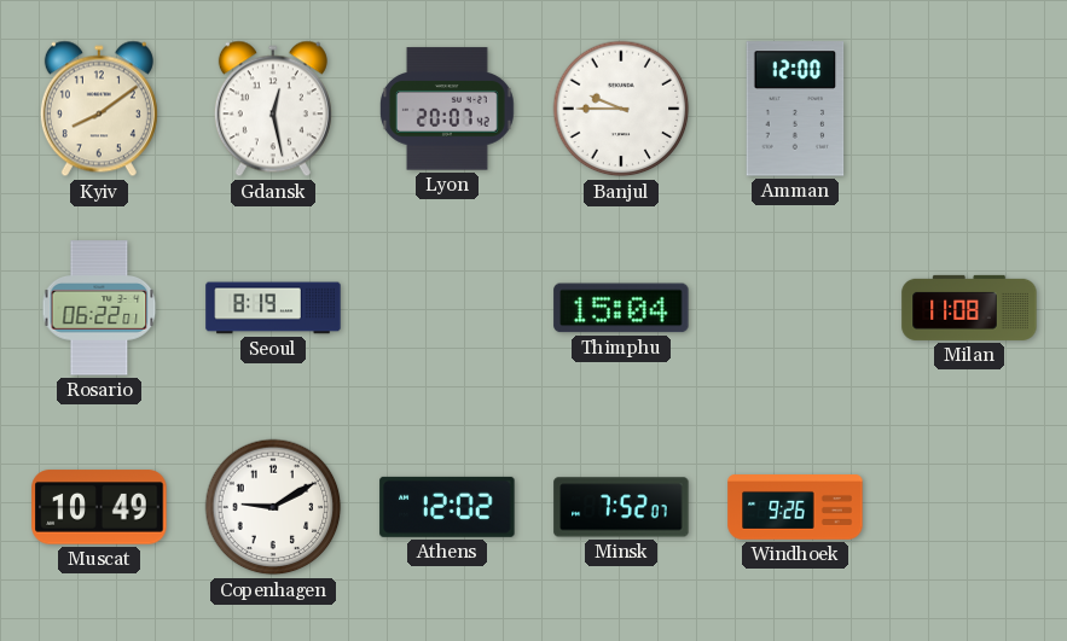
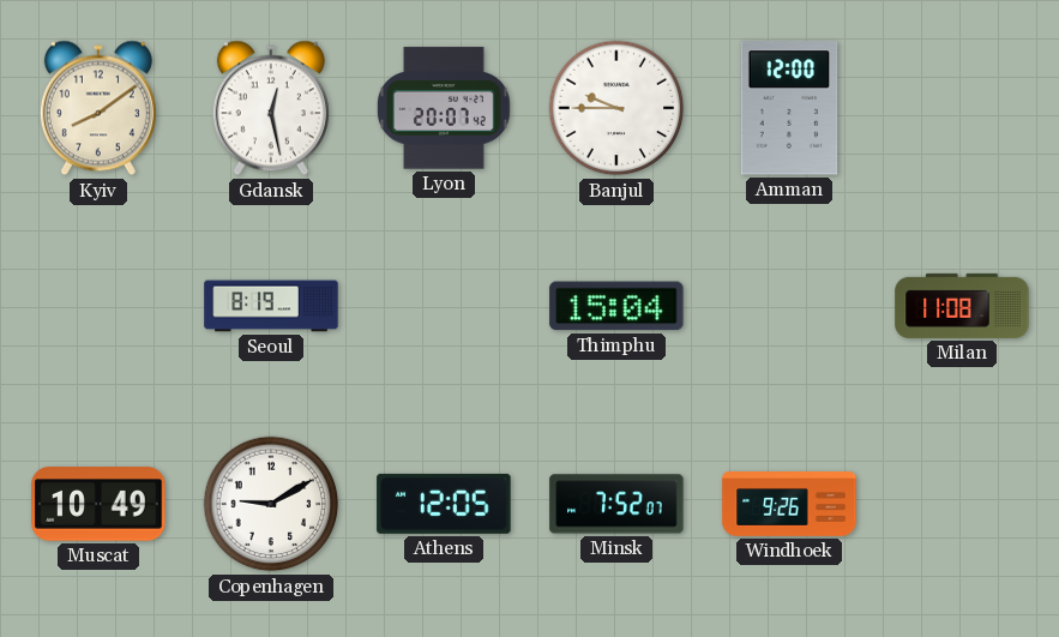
Rosario: 06:22 -> none
Athens: 12:02 -> 12:05
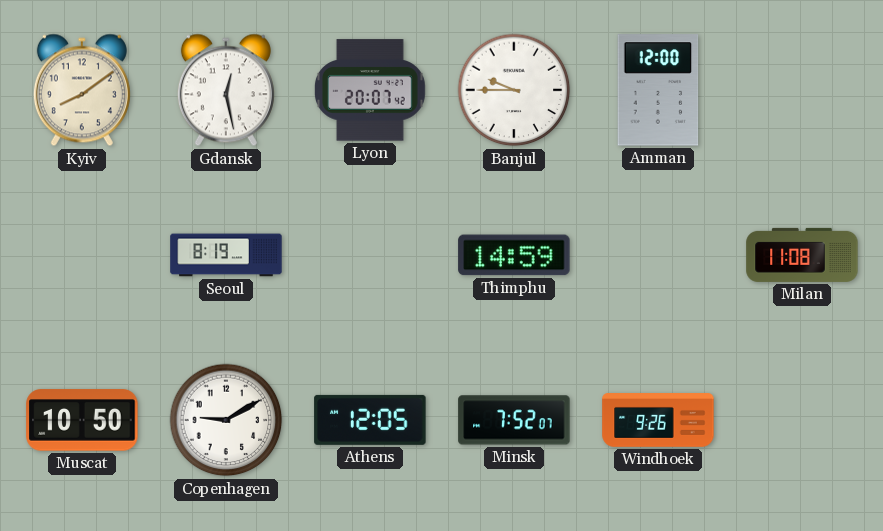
Thimphu: 15:04 -> 14:59
Muscat: 10:49 -> 10:50
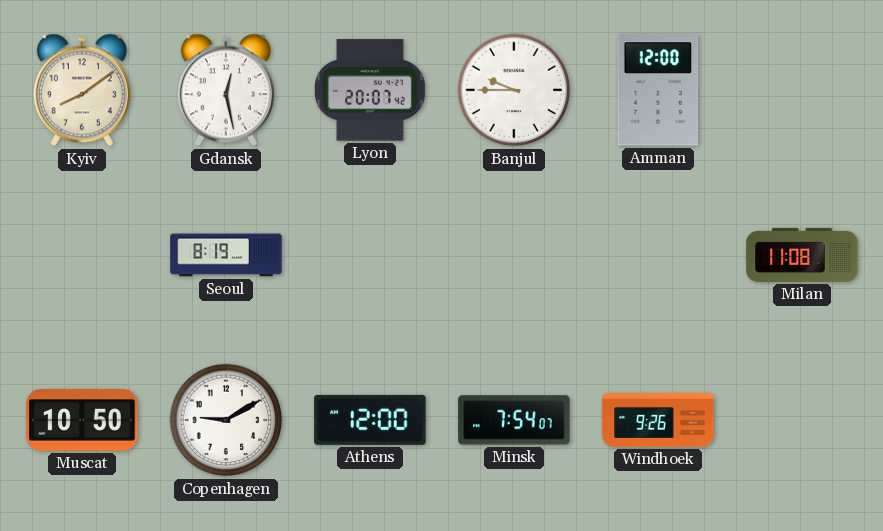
Thimphu: 14:59 -> none
Athens: 12:05 -> 12:00
Minsk: 7:52 -> 7:54
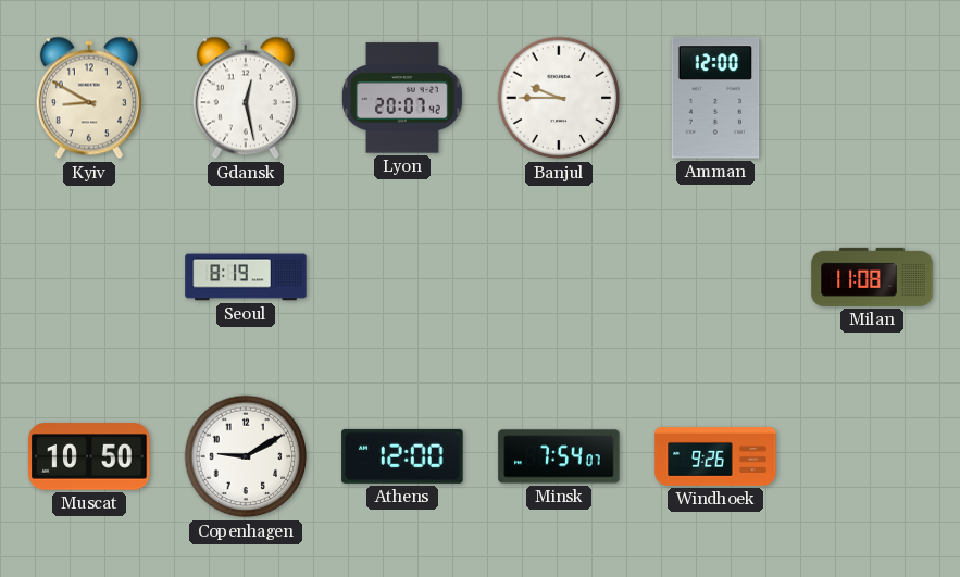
Kyiv: 8:09 -> 8:50
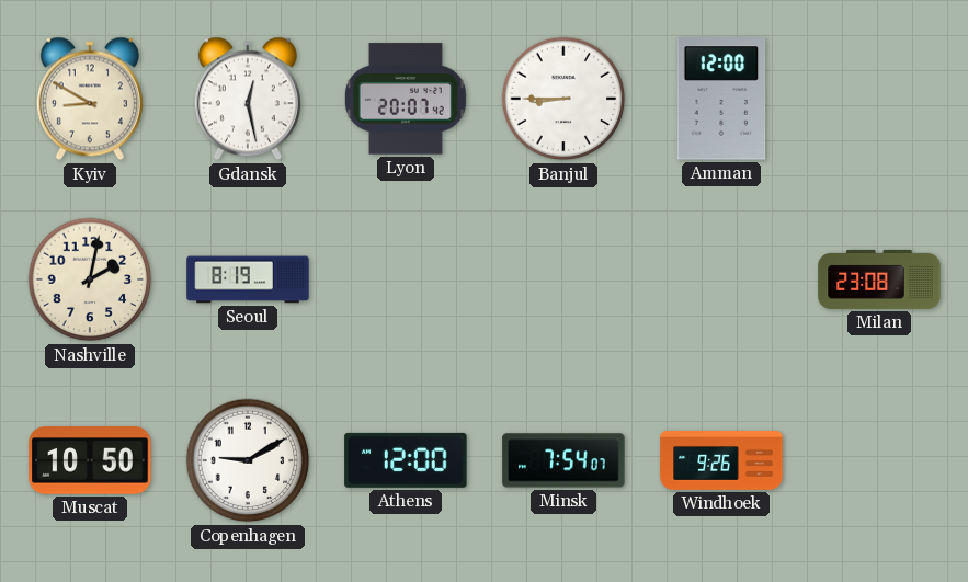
Banjul: 9:45 -> 8:45
Nashville: none -> 2:02
Milan: 11:08 -> 23:08
